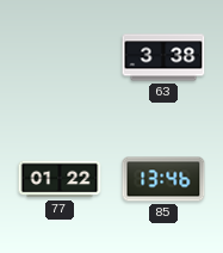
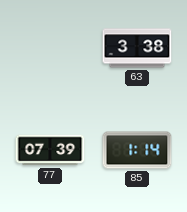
77: 01:22 -> 07:39
85: 13:46 -> 1:14
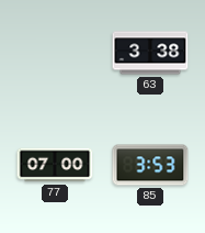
77: 07:39 -> 07:00
85: 1:14 -> 3:53
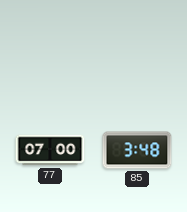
63: 3:38 -> none
85: 3:53 -> 3:48
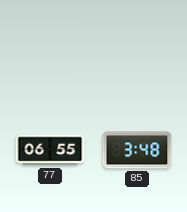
77: 07:00 -> 06:55
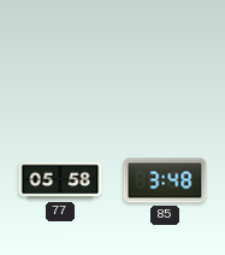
77: 06:55 -> 05:58
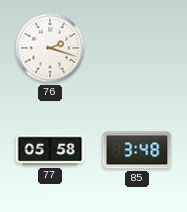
76: none -> 2:18
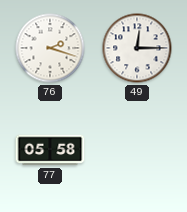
49: none -> 12:15
85: 3:48 -> none
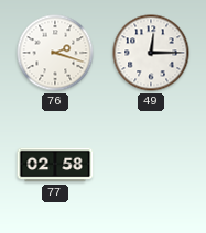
77: 05:58 -> 02:58
